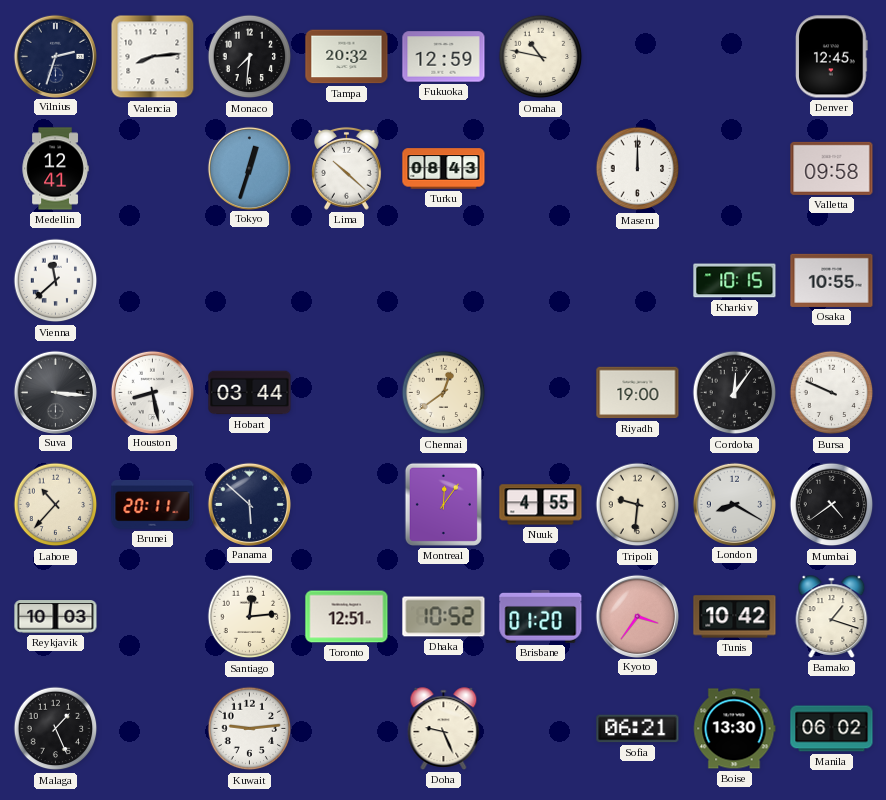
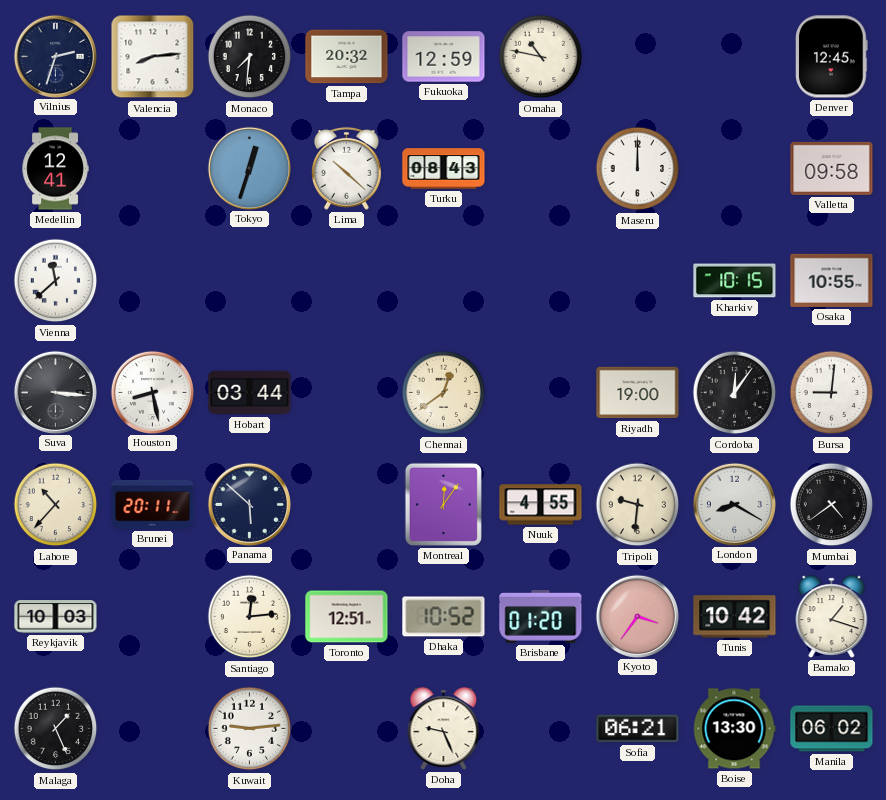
Bursa: 9:49 -> 9:01
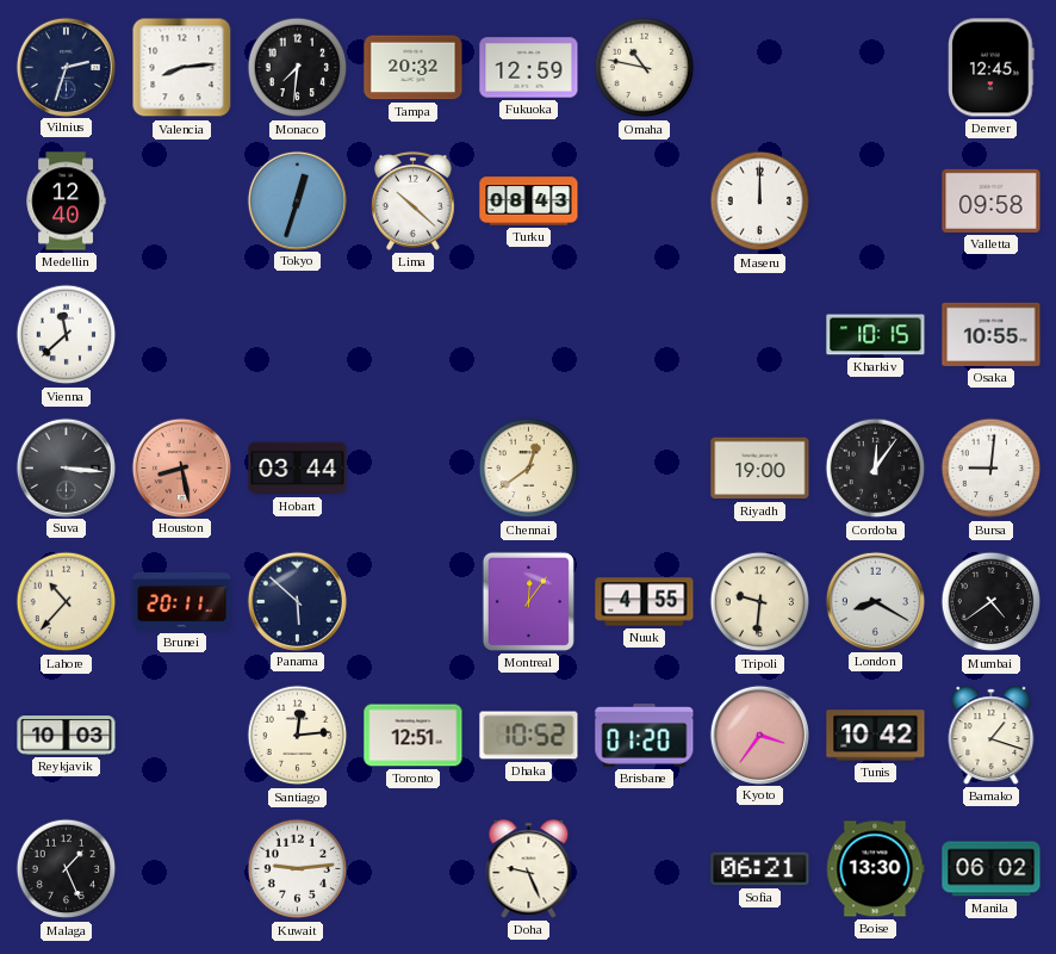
Medellin: 12:41 -> 12:40
Houston dial: white -> salmon
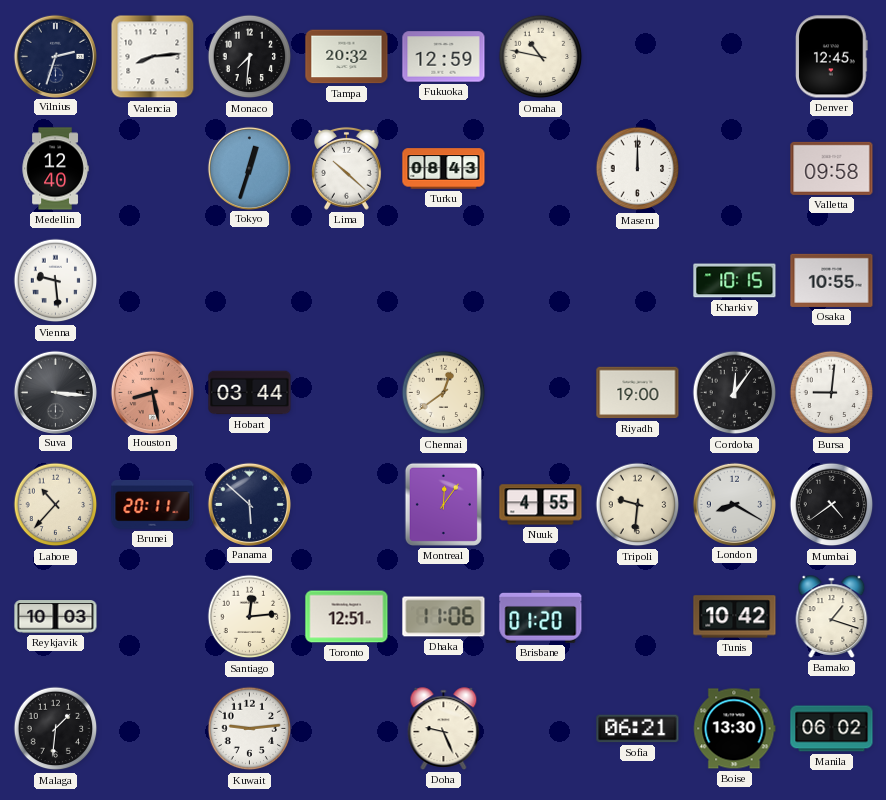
Vienna: 11:38 -> 9:29
Dhaka: 10:52 -> 11:06
Kyoto: 3:36 -> none
Malaga: 1:26 -> 1:31
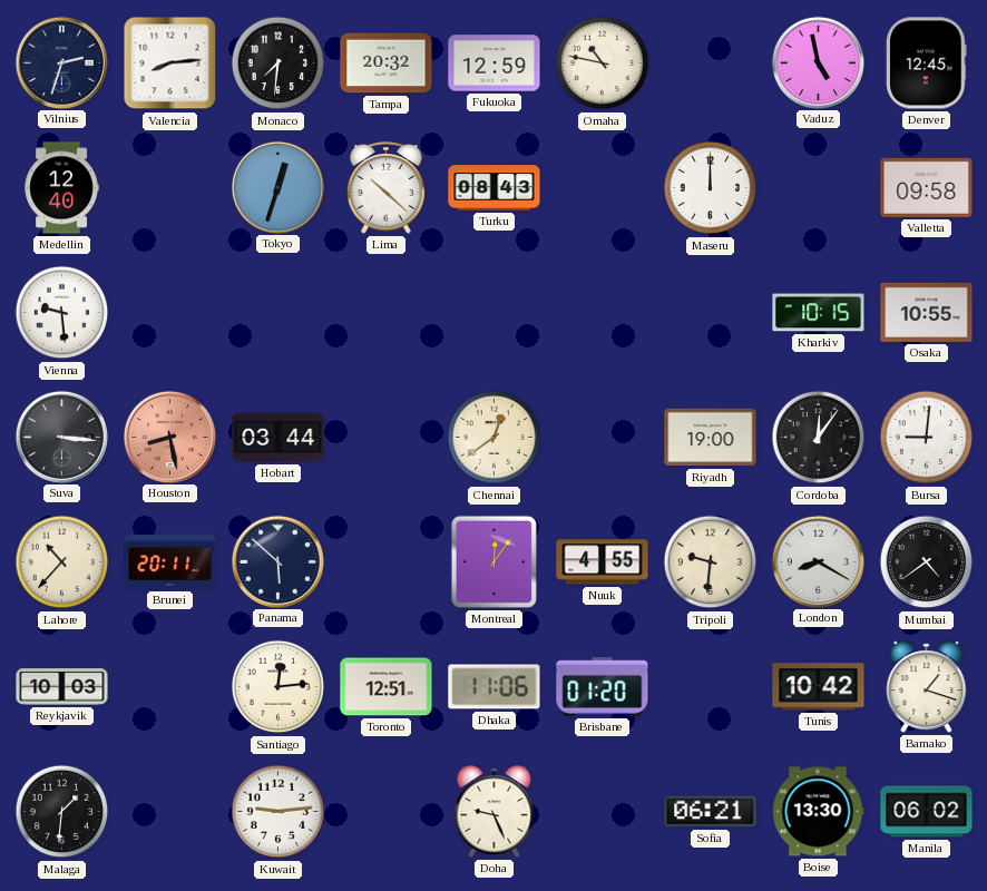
Vaduz: none -> 4:58
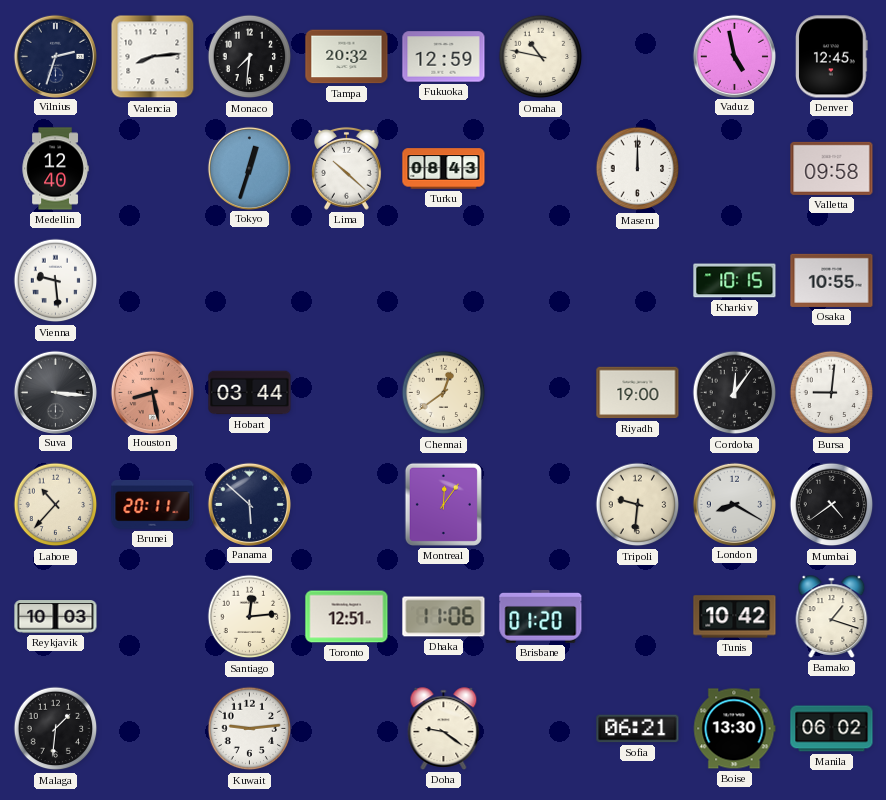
Nuuk: 4:55 -> none
Doha: 9:26 -> 9:21
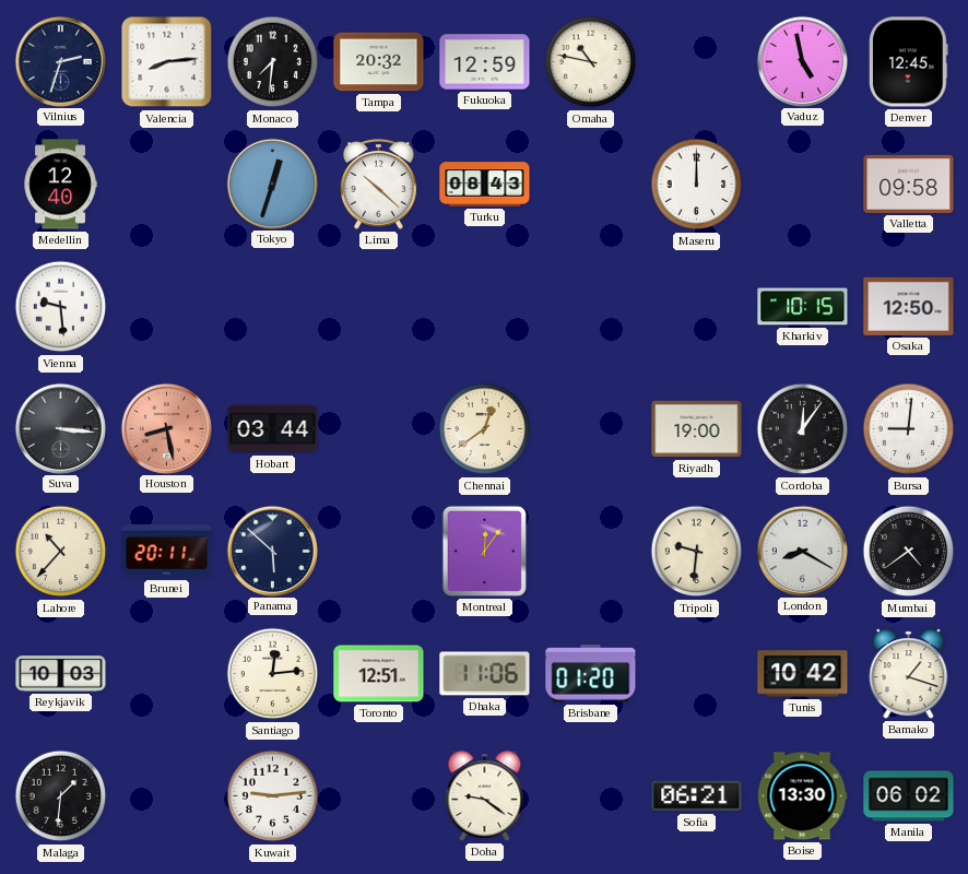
Osaka: 10:55 -> 12:50
